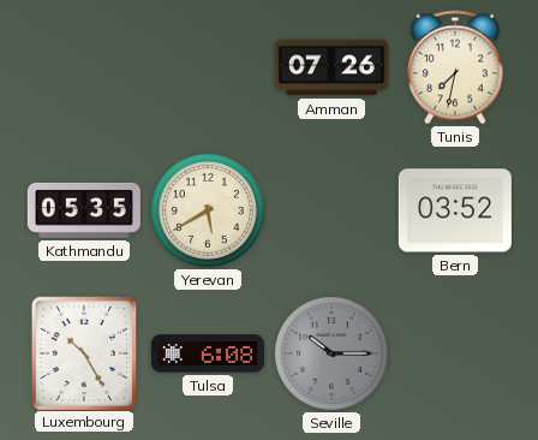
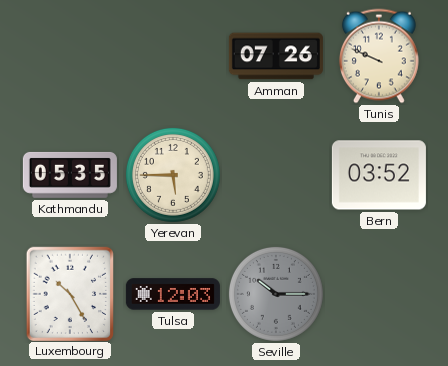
Tunis: 7:32 -> 9:49
Yerevan: 5:40 -> 5:45
Tulsa: 6:08 -> 12:03
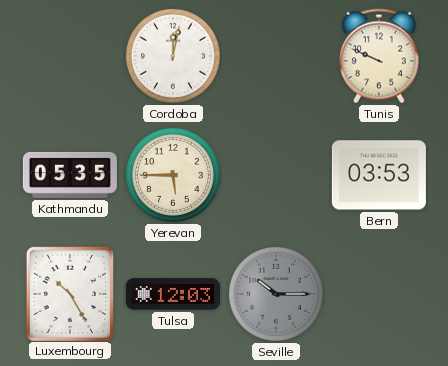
Cordoba: none -> 12:02
Amman: 07:26 -> none
Bern: 03:52 -> 03:53
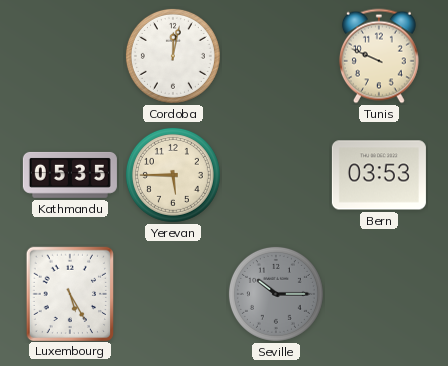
Luxembourg: 10:25 -> 5:25
Tulsa: 12:03 -> none
